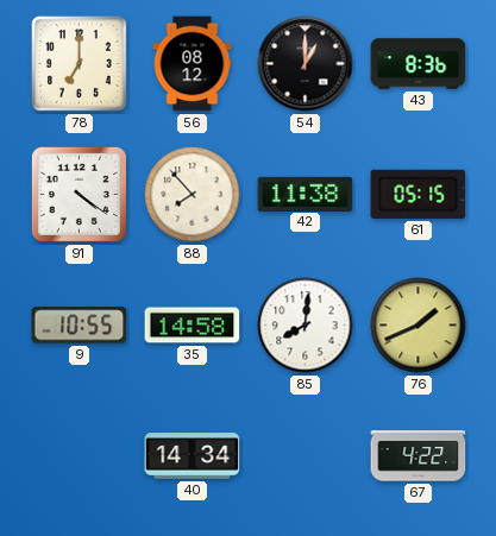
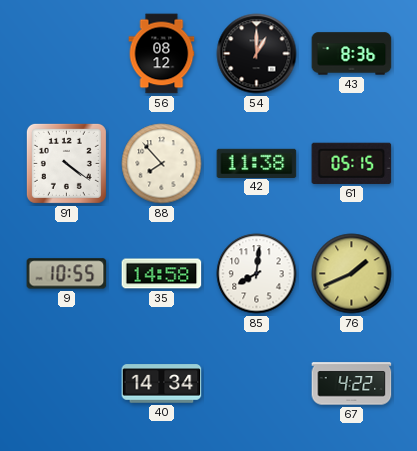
78: 7:00 -> none
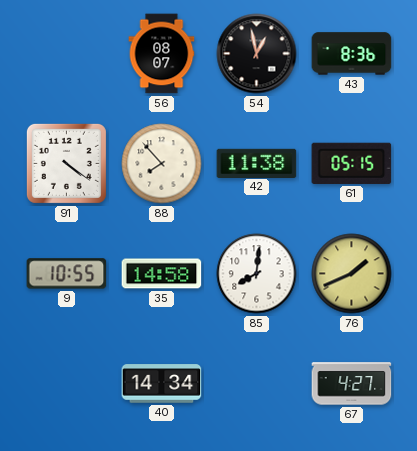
56: 08:12 -> 08:07
54: 1:00 -> 12:58
67: 4:22 -> 4:27
